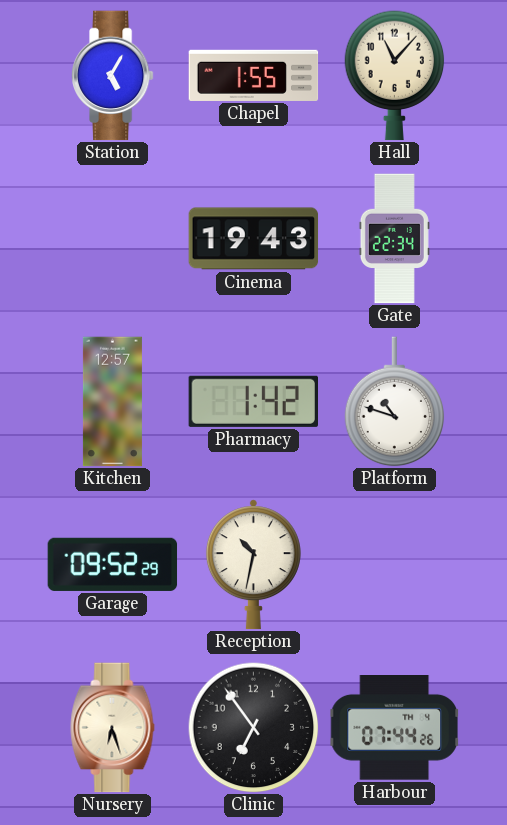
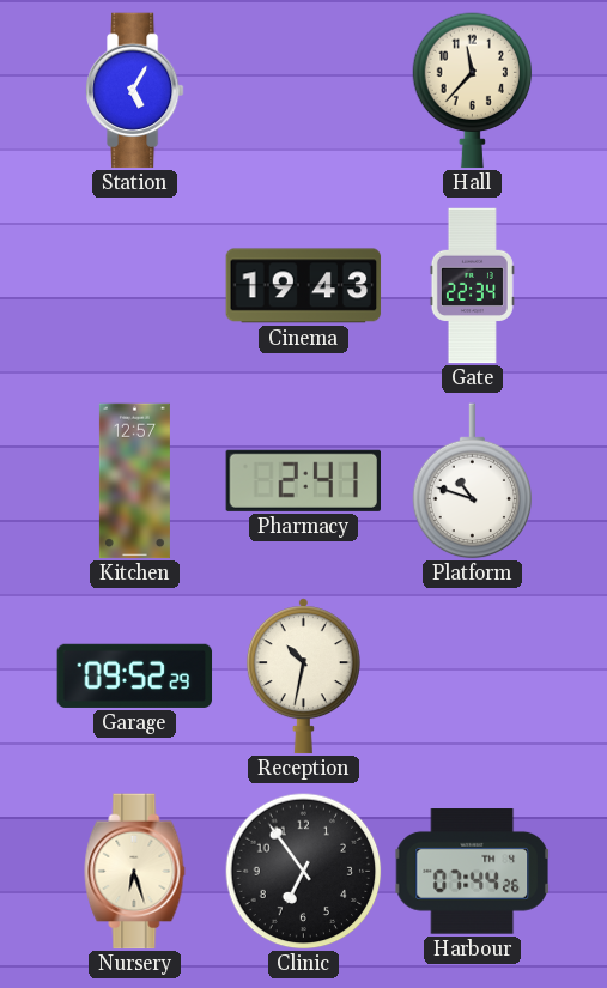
Chapel: 1:55 -> none
Hall: 11:07 -> 11:37
Pharmacy: 1:42 -> 2:41
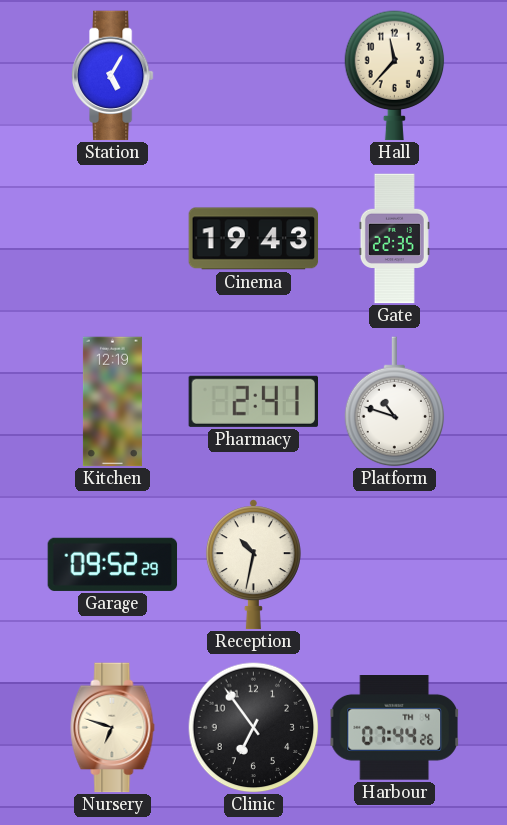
Gate: 22:34 -> 22:35
Kitchen: 12:57 -> 12:19
Nursery: 6:27 -> 6:48
